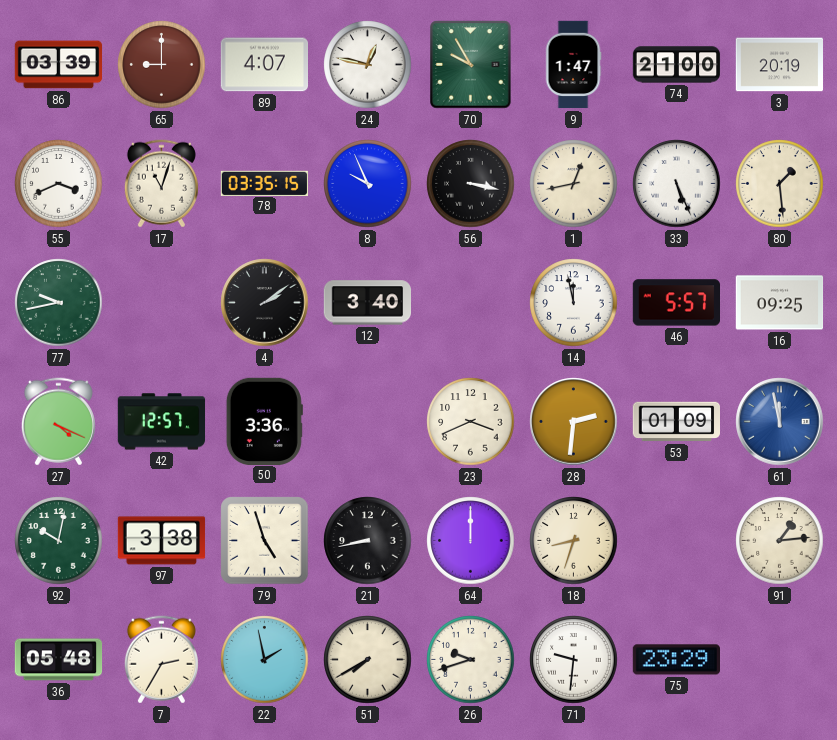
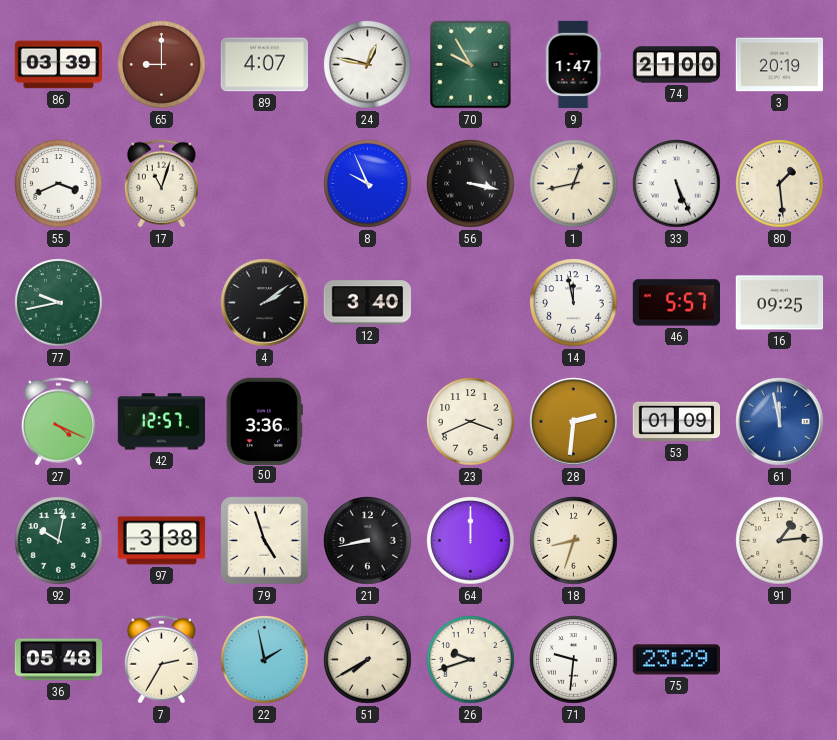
78: 03:35 -> none
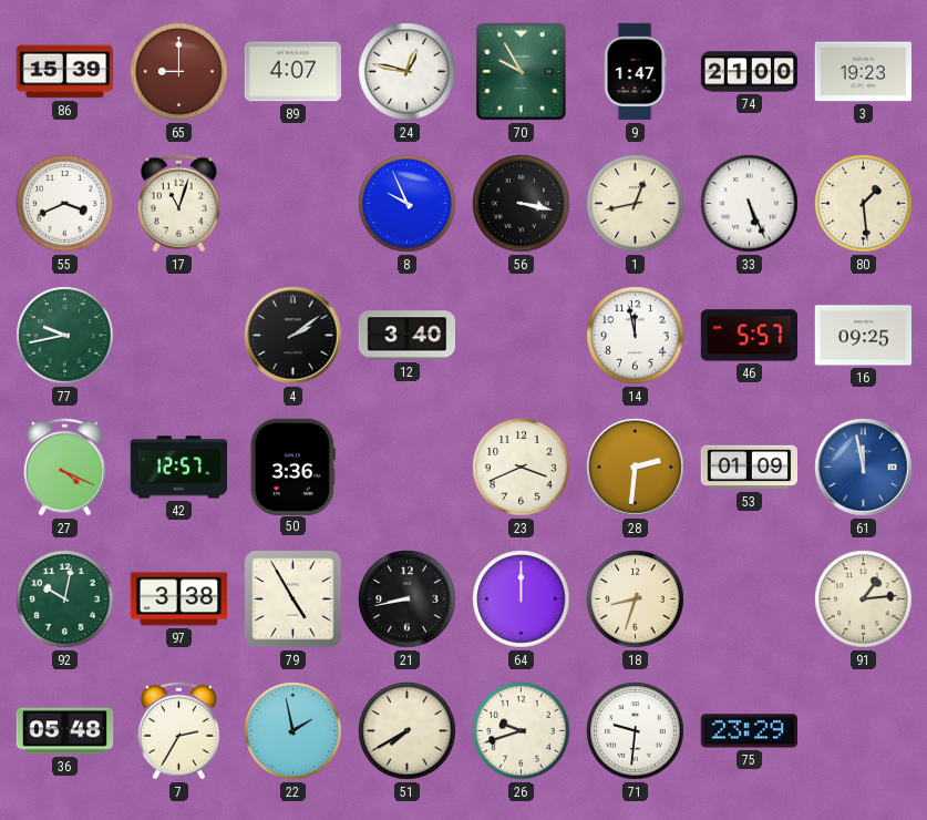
86: 03:39 -> 15:39
3: 20:19 -> 19:23
79: 4:57 -> 4:55
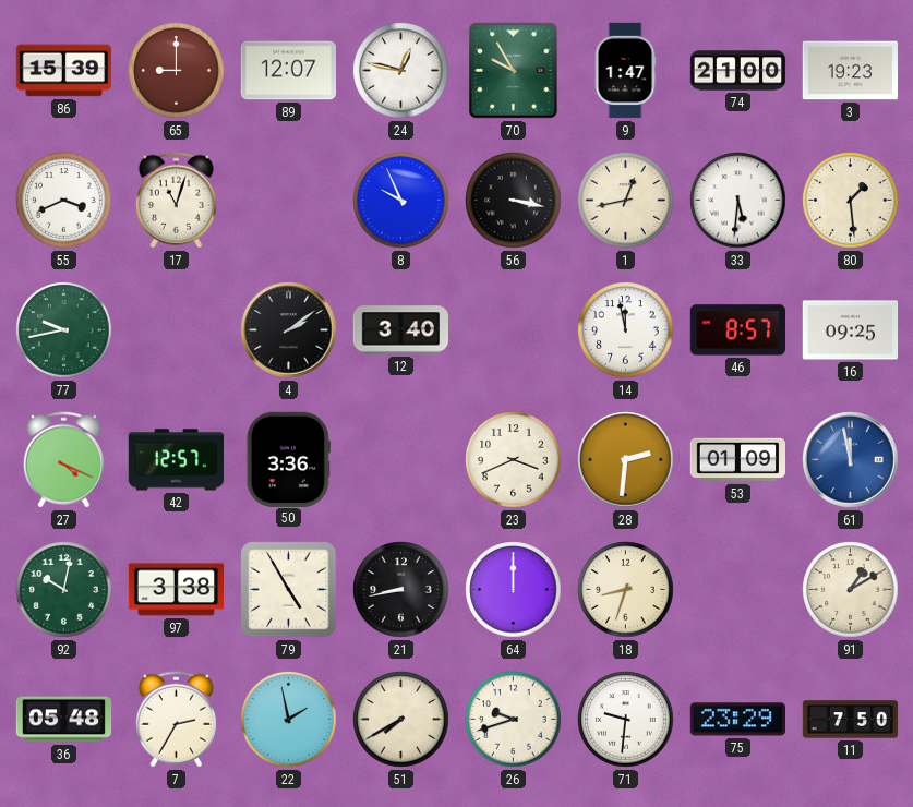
89: 4:07 -> 12:07
33: 5:26 -> 5:31
46: 5:57 -> 8:57
91: 1:14 -> 1:10
11: none -> 7:50
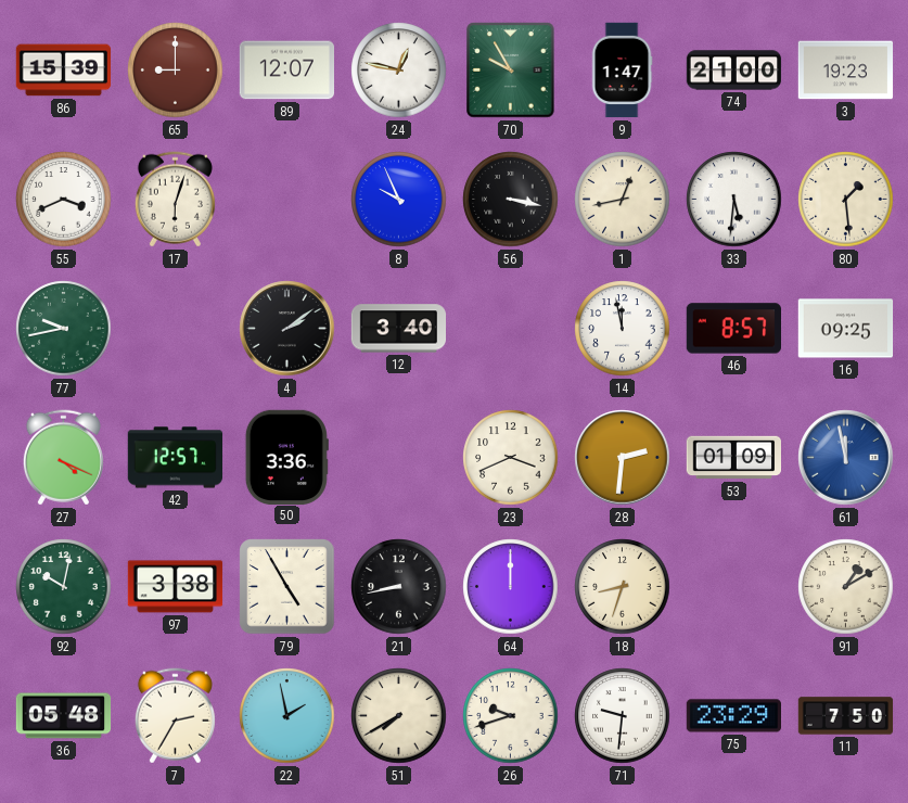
17: 11:03 -> 6:03
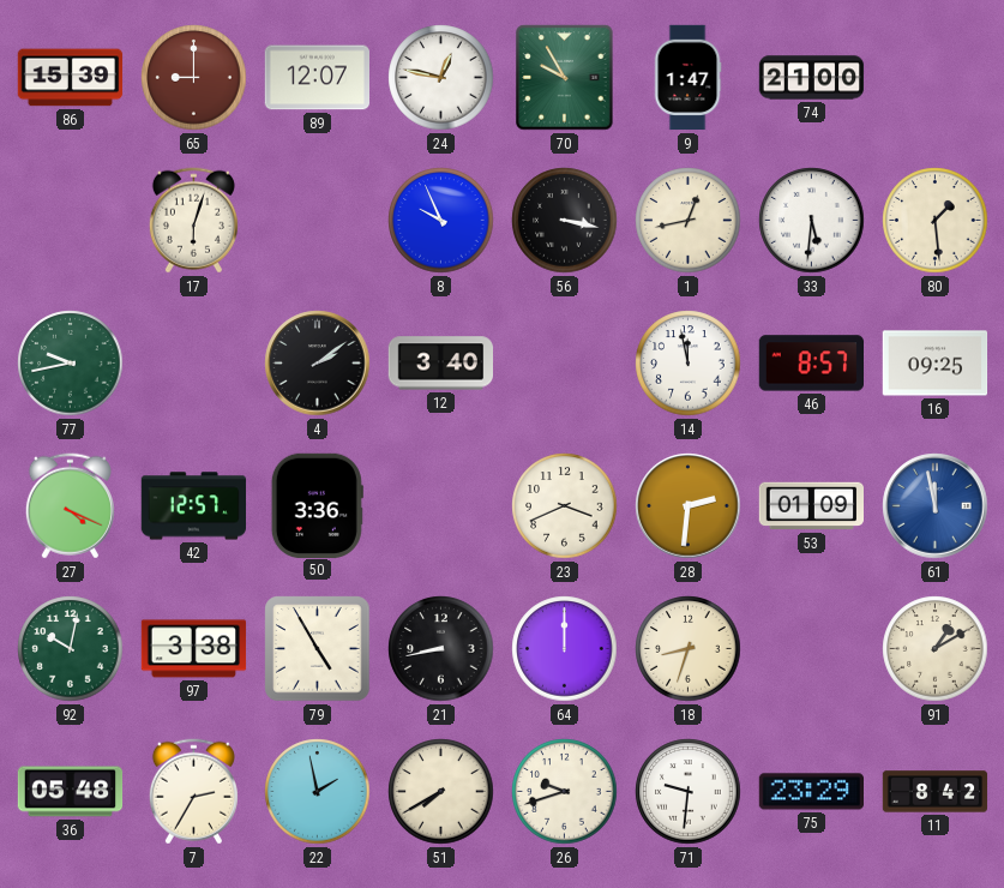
3: 19:23 -> none
55: 3:41 -> none
11: 7:50 -> 8:42
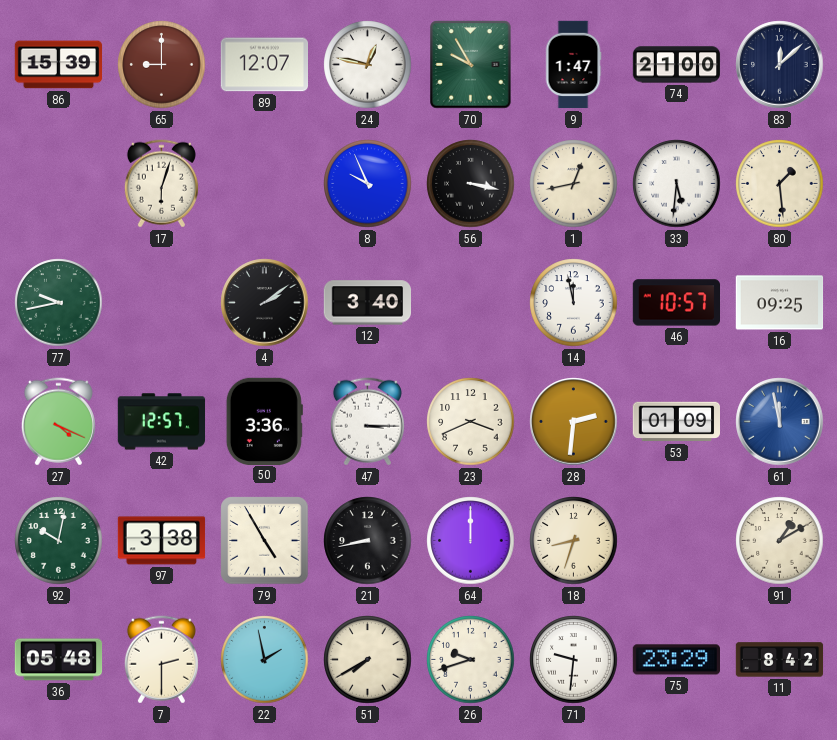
83: none -> 12:08
46: 8:57 -> 10:57
47: none -> 3:15
7: 2:35 -> 2:30
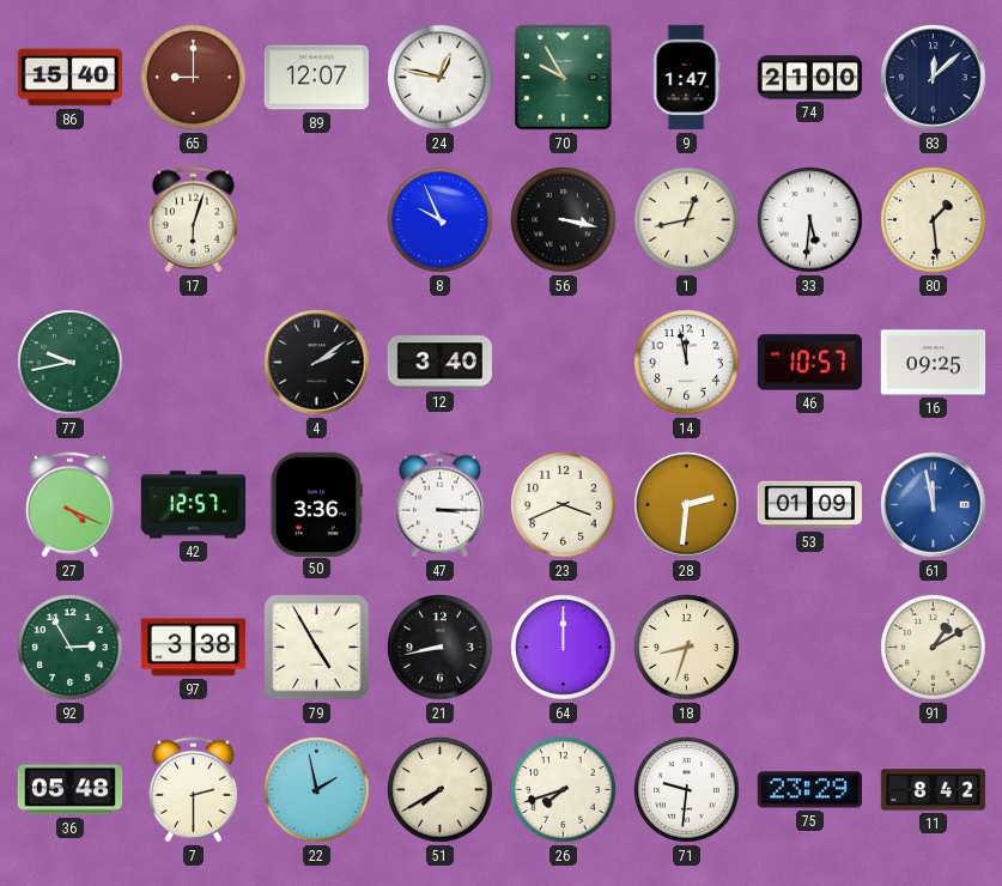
86: 15:39 -> 15:40
92: 10:02 -> 2:55
26: 9:42 -> 7:42
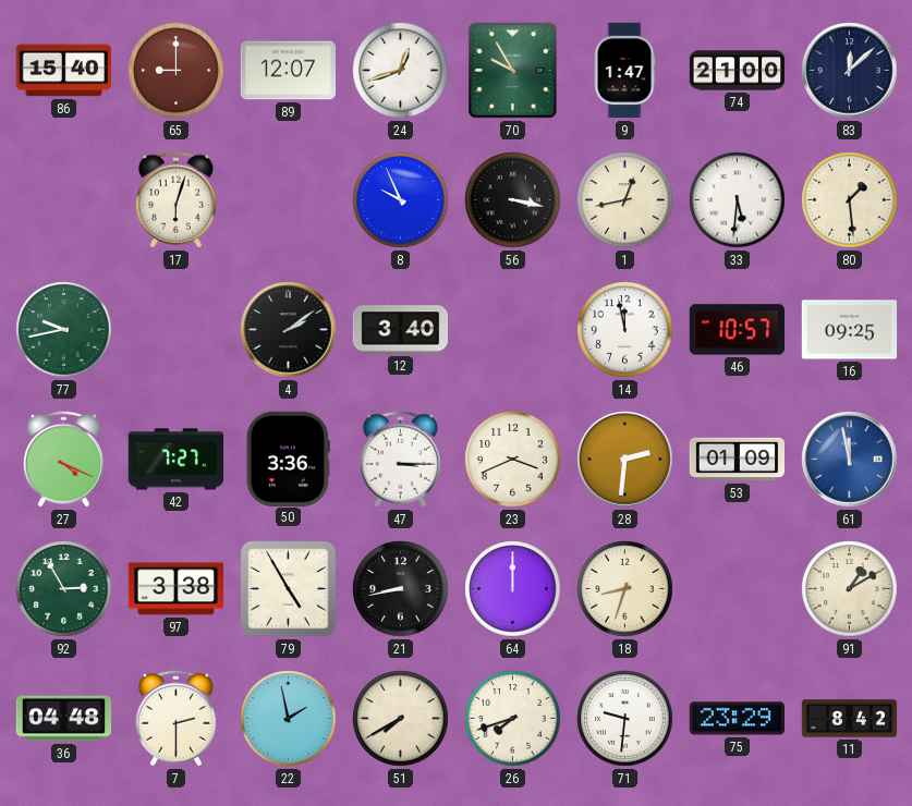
24: 12:47 -> 12:42
42: 12:57 -> 7:27
36: 05:48 -> 04:48
